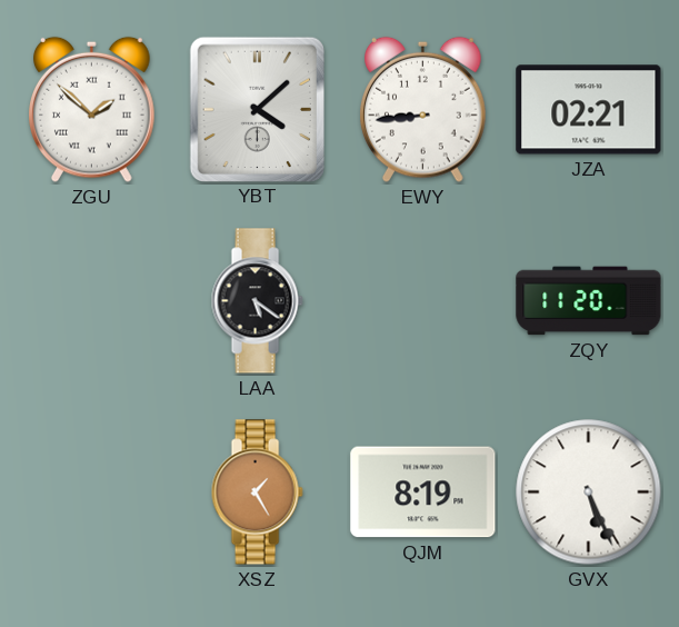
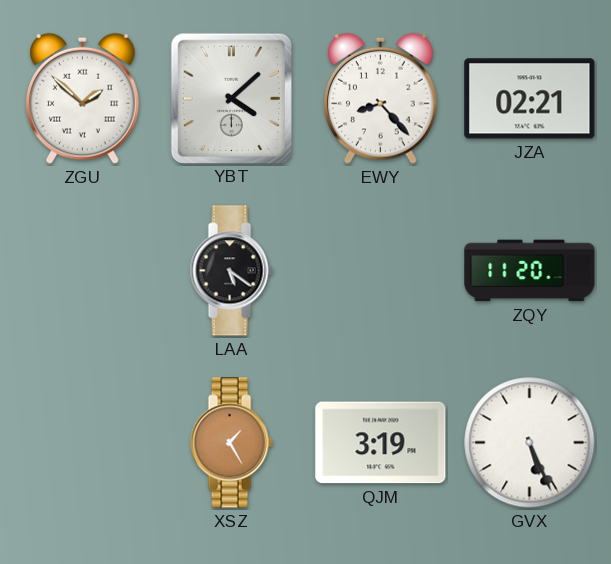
EWY: 8:44 -> 8:23
QJM: 8:19 -> 3:19
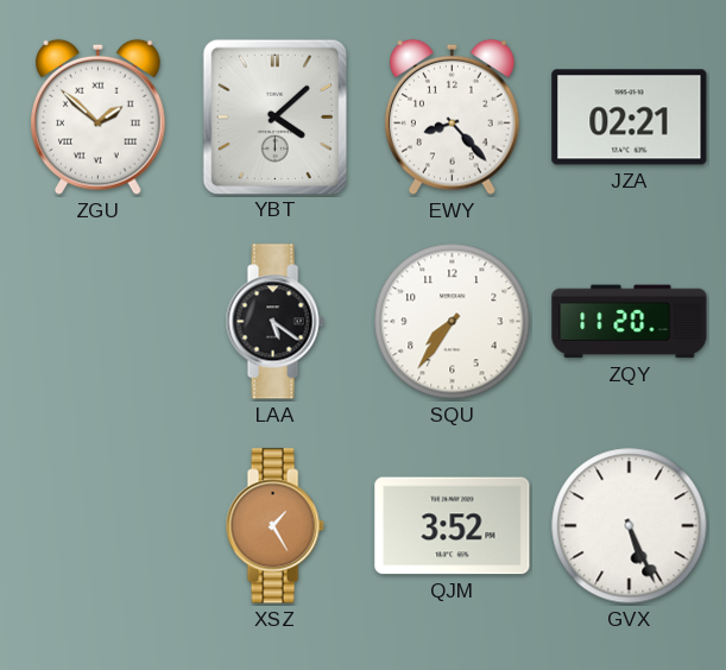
SQU: none -> 7:36
QJM: 3:19 -> 3:52
